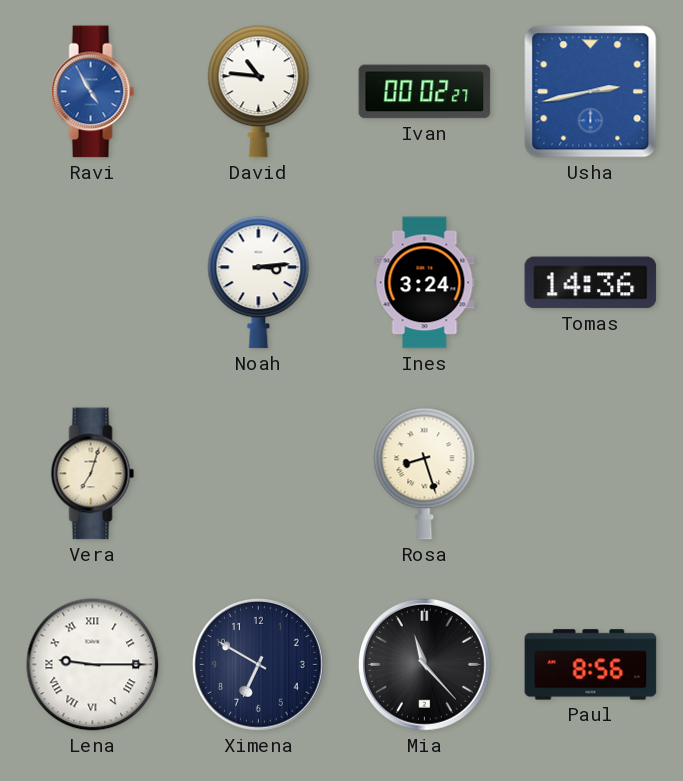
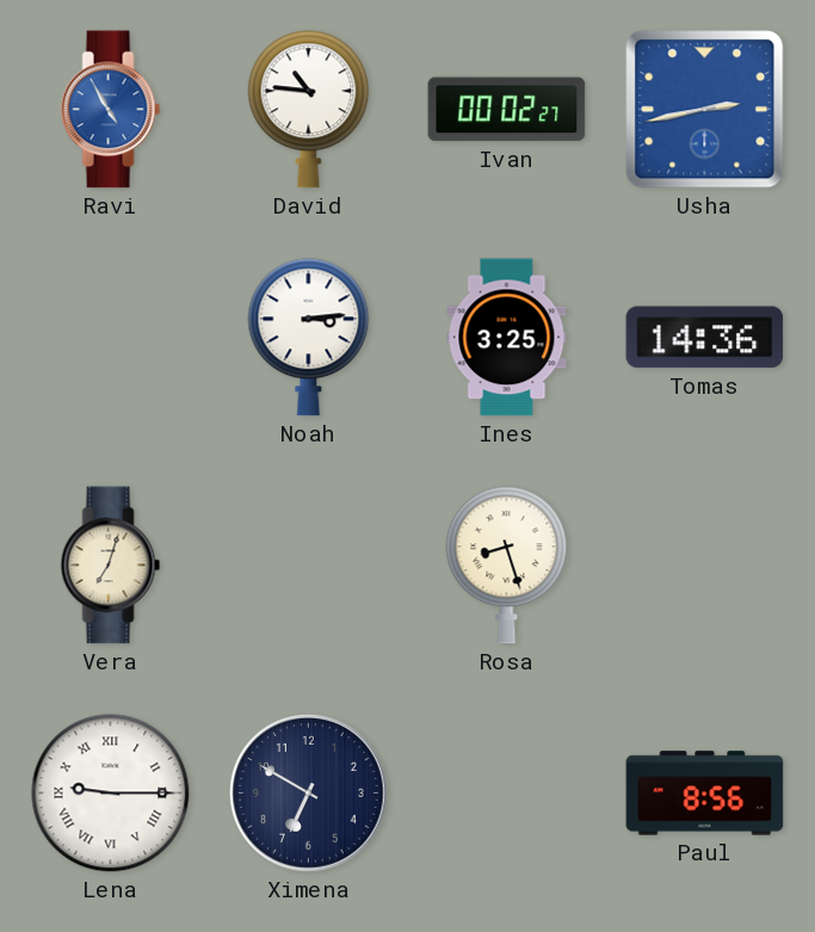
Ines: 3:24 -> 3:25
Mia: 11:23 -> none
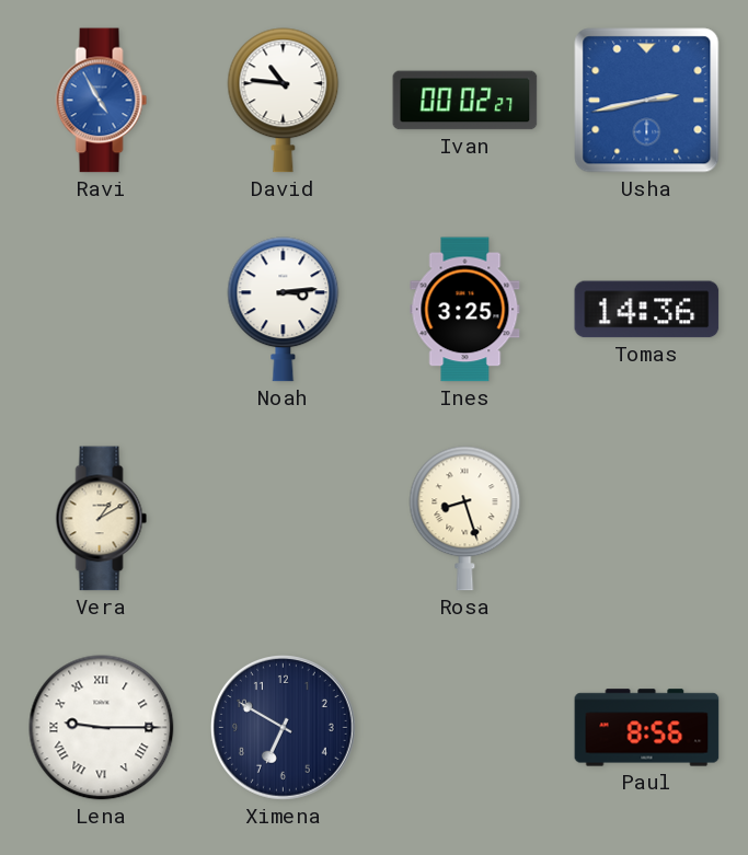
Vera: 7:03 -> 1:10
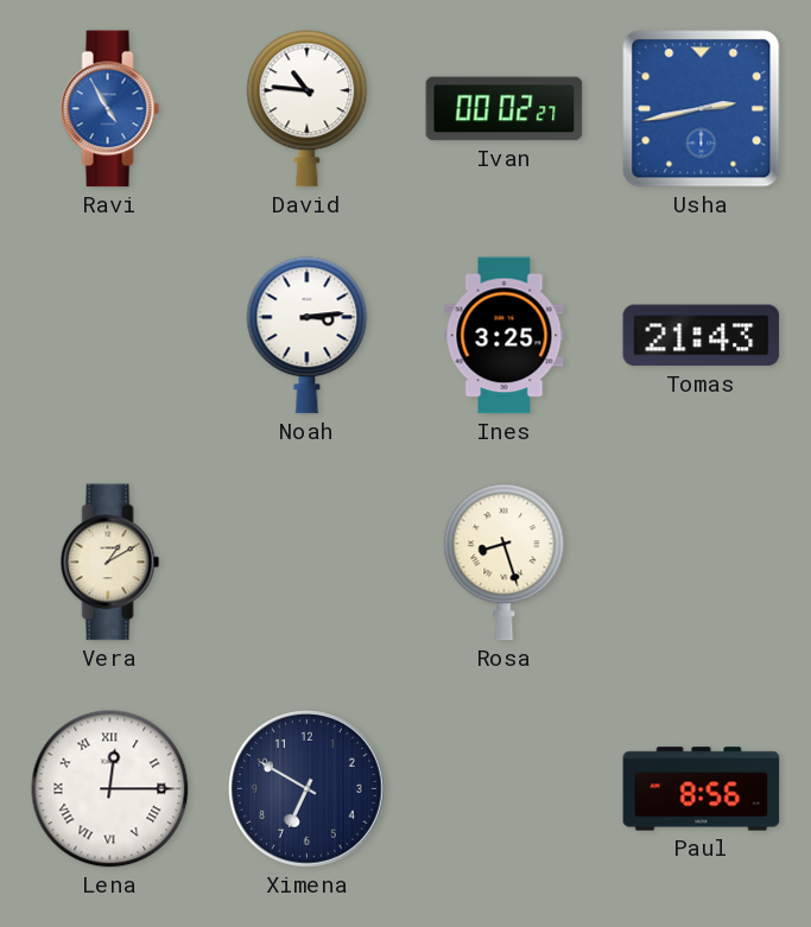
Tomas: 14:36 -> 21:43
Lena: 9:15 -> 12:15
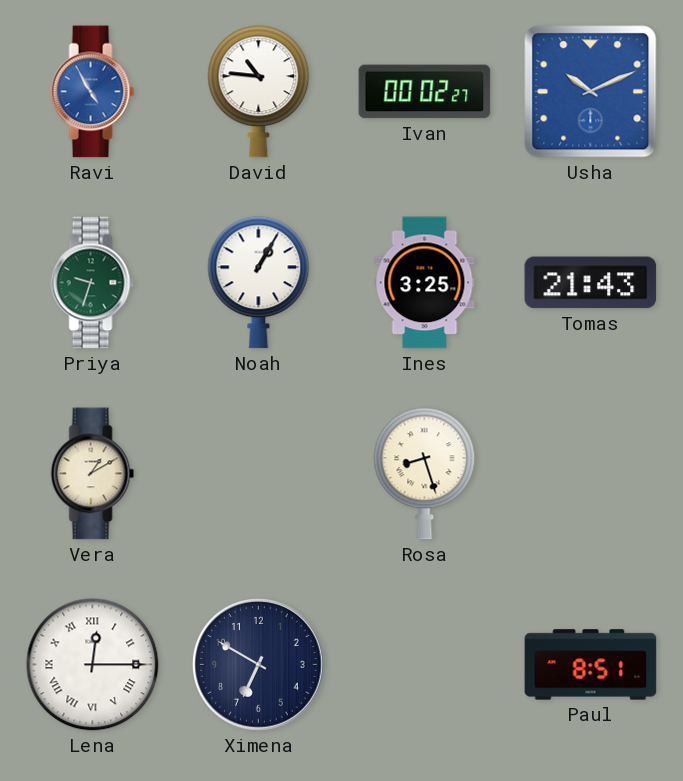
Usha: 2:43 -> 10:11
Priya: none -> 9:33
Noah: 3:14 -> 1:05
Paul: 8:56 -> 8:51
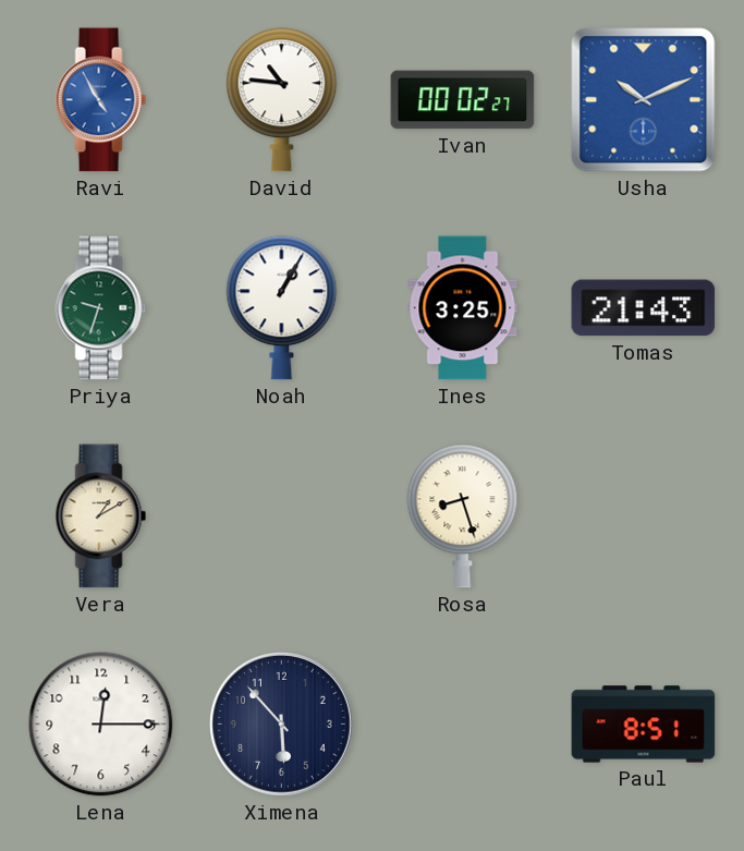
Lena numerals: Roman -> Arabic
Ximena: 6:50 -> 5:53
